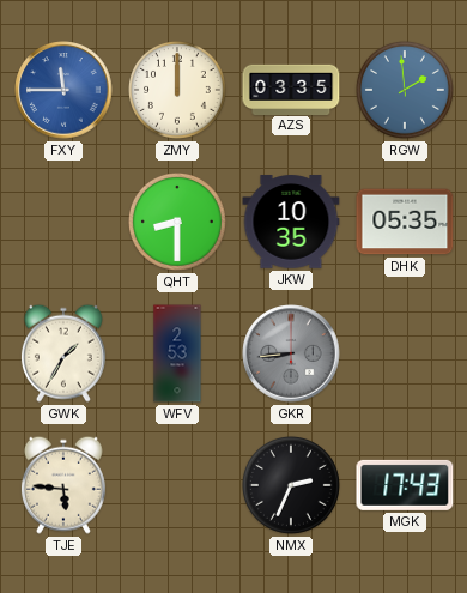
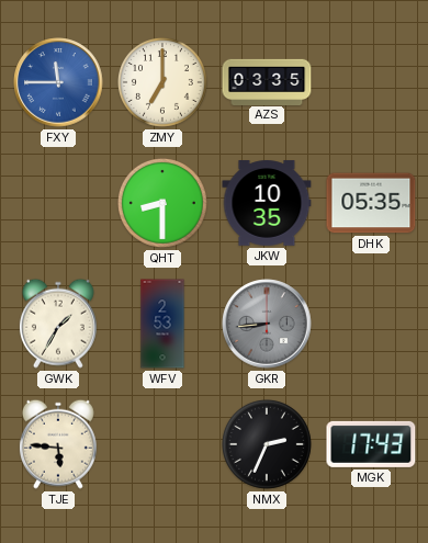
ZMY: 12:00 -> 7:00
RGW: 1:59 -> none
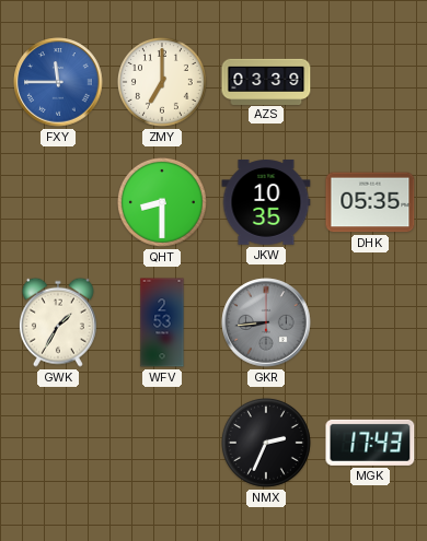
AZS: 03:35 -> 03:39
TJE: 5:46 -> none
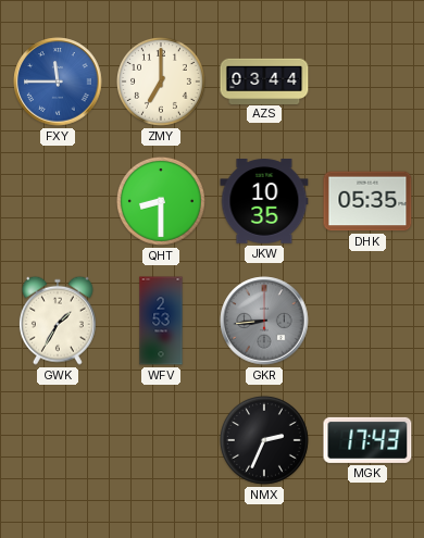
AZS: 03:39 -> 03:44
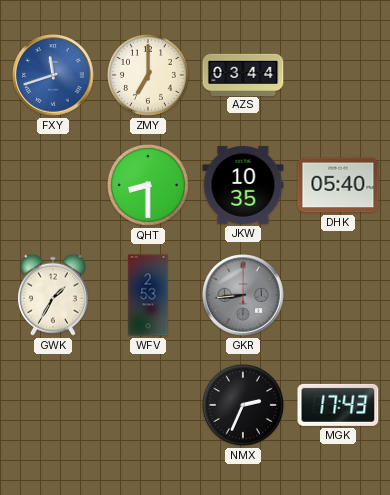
FXY: 11:45 -> 11:42
DHK: 05:35 -> 05:40
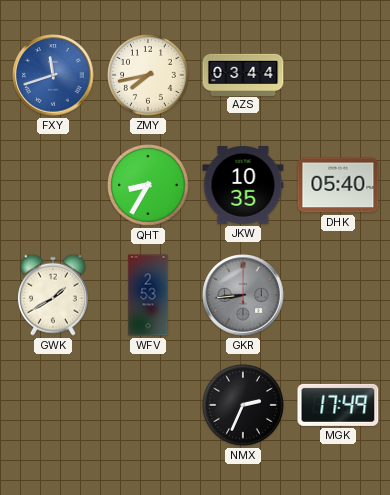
ZMY: 7:00 -> 7:43
QHT: 8:30 -> 8:35
GWK: 1:35 -> 1:40
MGK: 17:43 -> 17:49
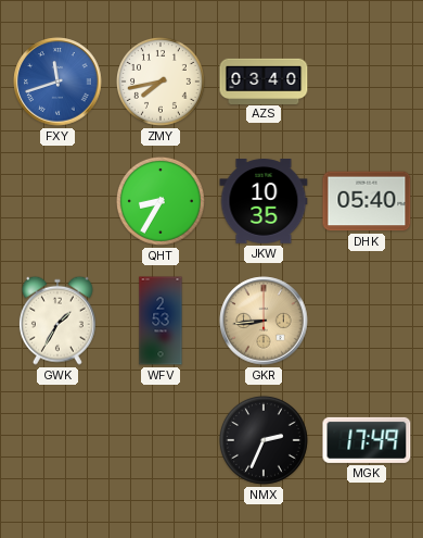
AZS: 03:44 -> 03:40
GWK: 1:40 -> 1:35
GKR dial: grey -> champagne
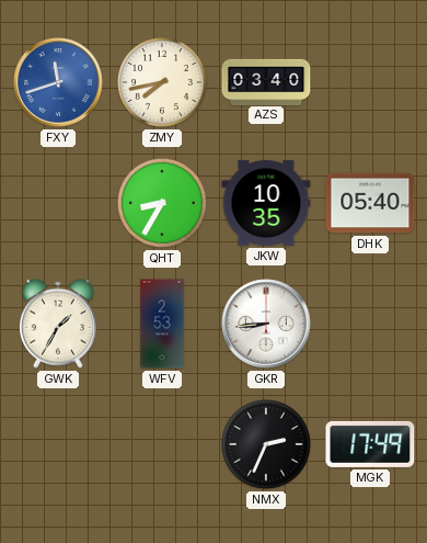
GKR dial: champagne -> white
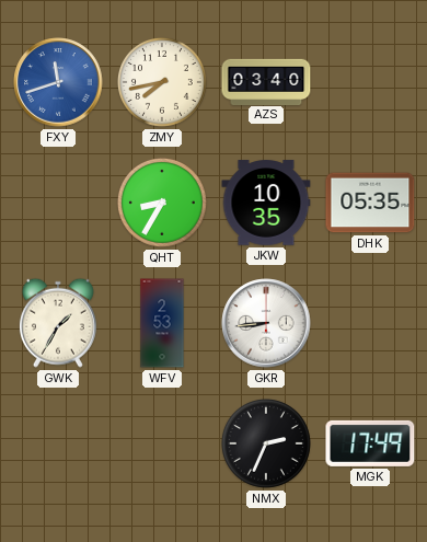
DHK: 05:40 -> 05:35
